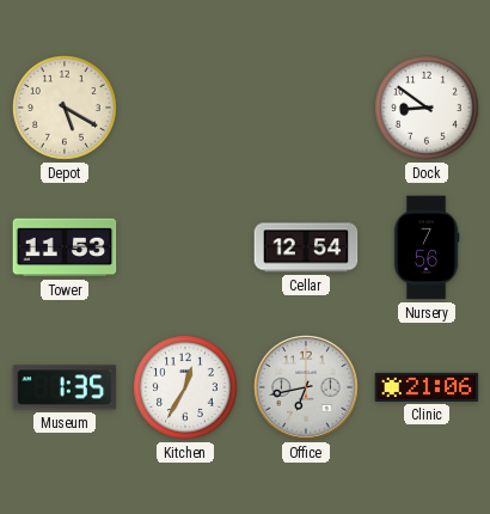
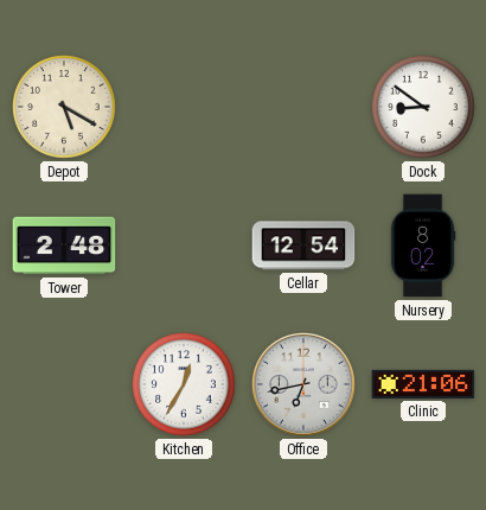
Tower: 11:53 -> 2:48
Nursery: 7:56 -> 8:02
Museum: 1:35 -> none
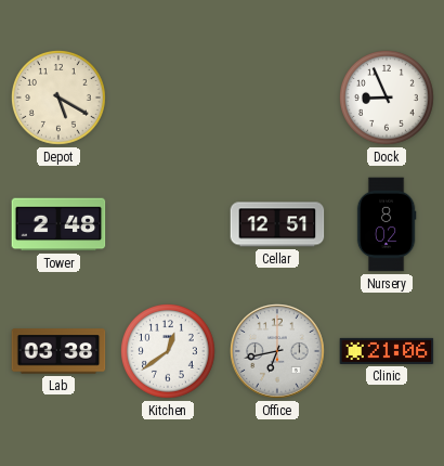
Dock: 8:51 -> 8:56
Cellar: 12:54 -> 12:51
Lab: none -> 03:38
Kitchen: 12:35 -> 12:39
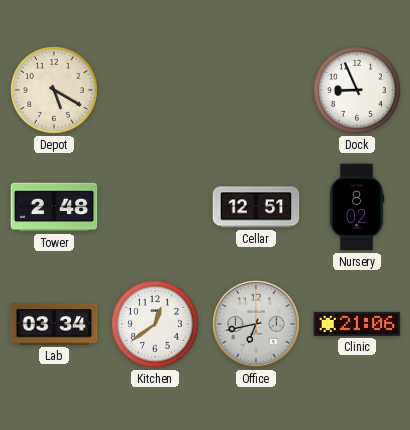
Lab: 03:38 -> 03:34
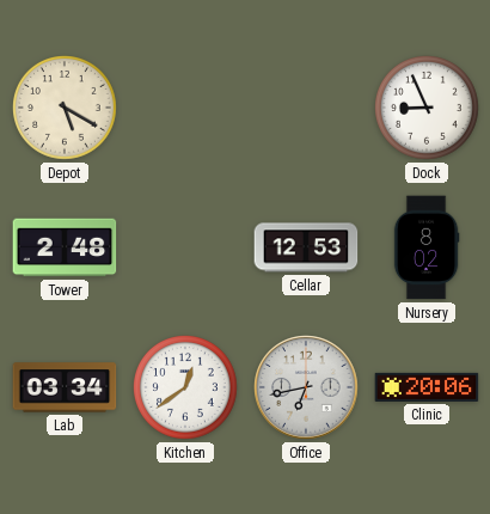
Cellar: 12:51 -> 12:53
Clinic: 21:06 -> 20:06
